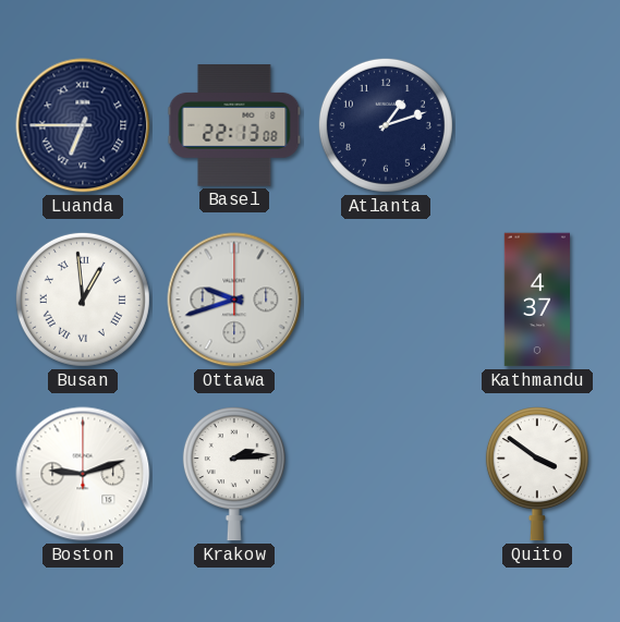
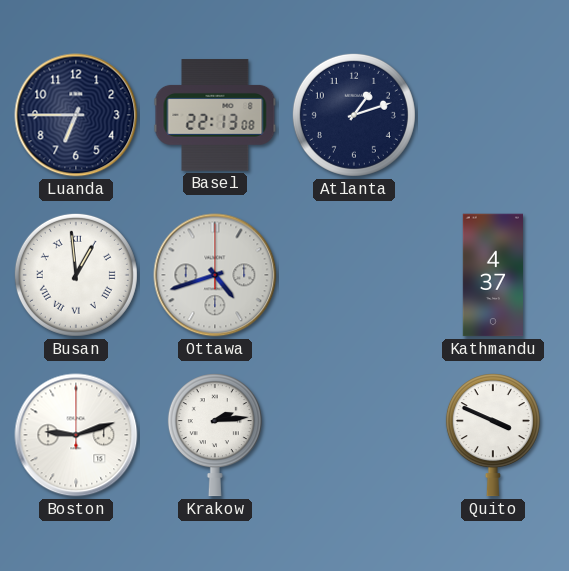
Luanda numerals: Roman -> Arabic
Ottawa: 9:42 -> 4:42
Quito: 3:51 -> 3:49
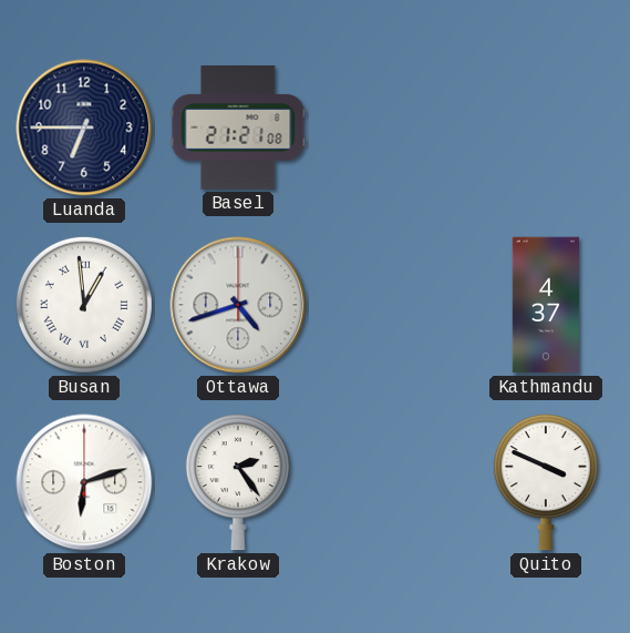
Basel: 22:13 -> 21:21
Atlanta: 1:12 -> none
Boston: 9:12 -> 6:12
Krakow: 2:14 -> 2:24
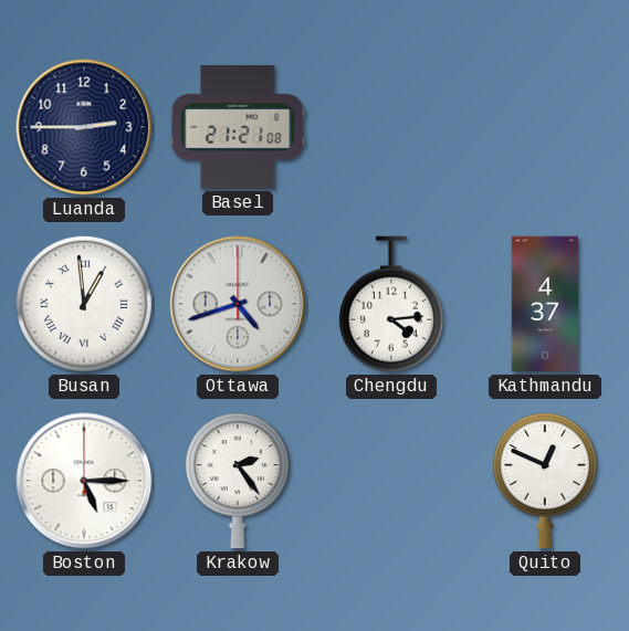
Luanda: 6:45 -> 2:45
Chengdu: none -> 4:14
Boston: 6:12 -> 5:15
Quito: 3:49 -> 12:49
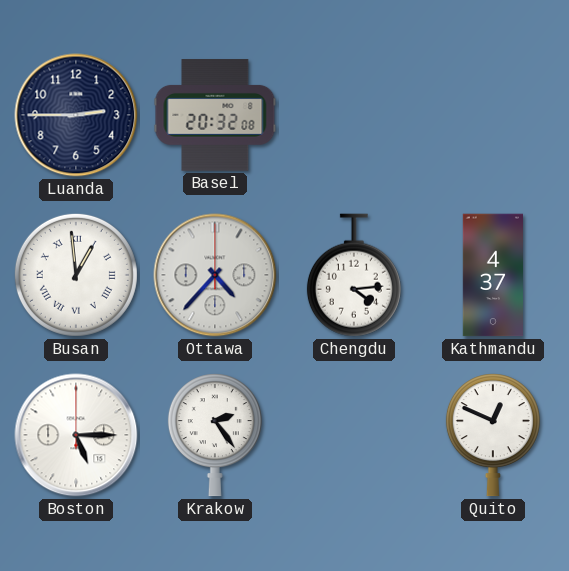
Basel: 21:21 -> 20:32
Ottawa: 4:42 -> 4:37
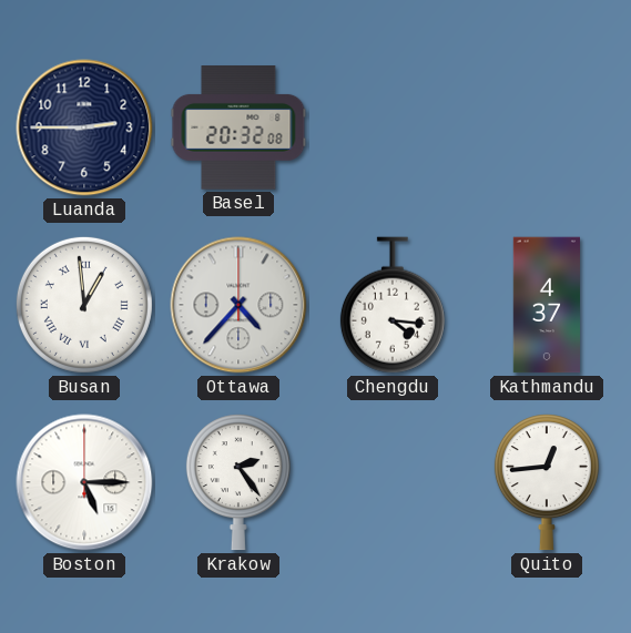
Chengdu: 4:14 -> 4:16
Quito: 12:49 -> 12:44
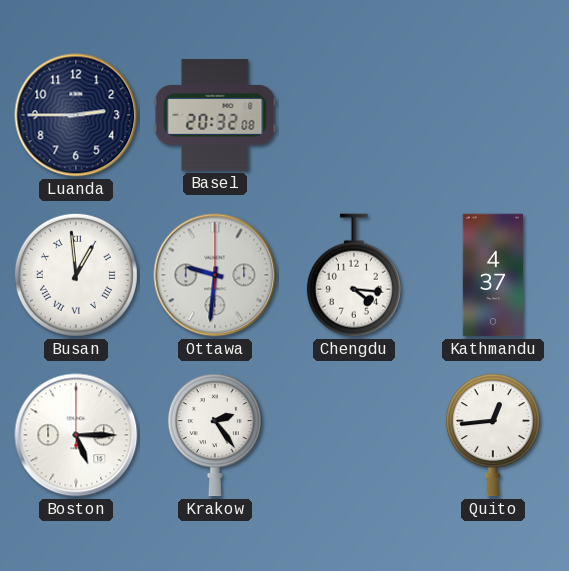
Ottawa: 4:37 -> 9:31
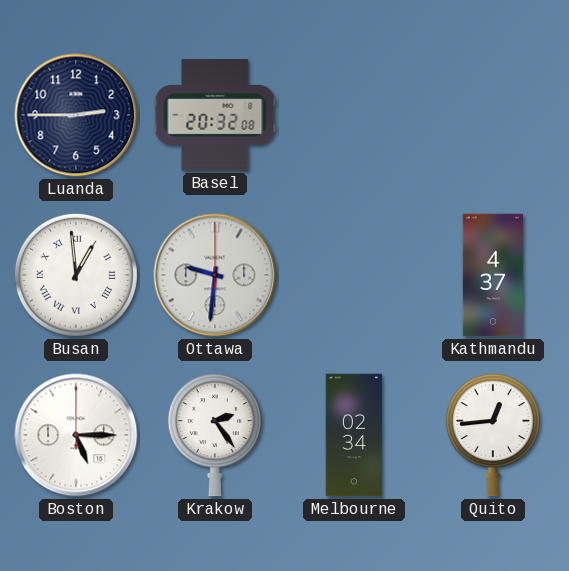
Chengdu: 4:16 -> none
Melbourne: none -> 02:34
